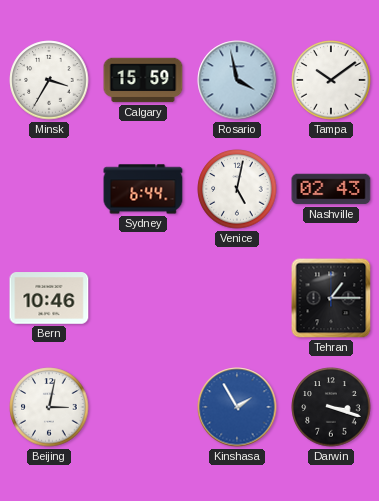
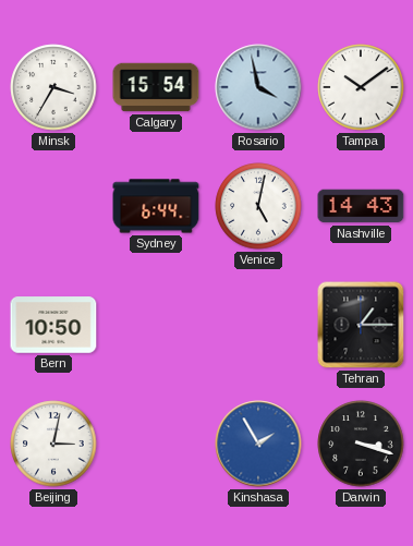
Calgary: 15:59 -> 15:54
Nashville: 02:43 -> 14:43
Bern: 10:46 -> 10:50
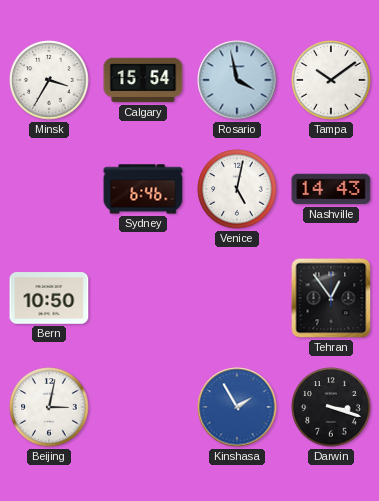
Sydney: 6:44 -> 6:46
Tehran: 1:15 -> 12:54
